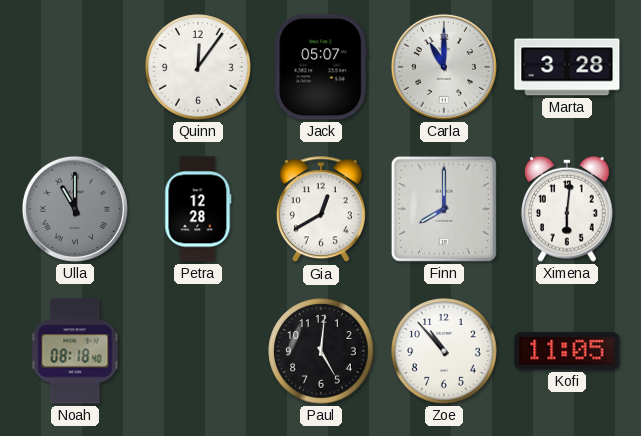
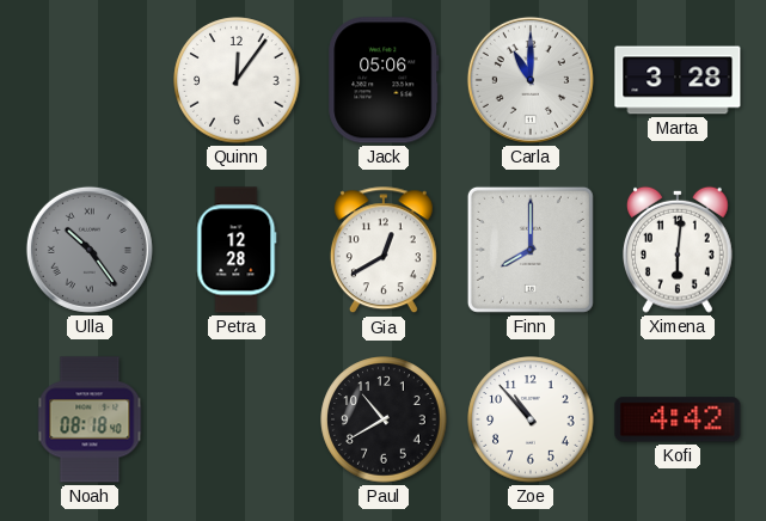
Jack: 05:07 -> 05:06
Ulla: 11:00 -> 10:24
Paul: 5:01 -> 10:40
Kofi: 11:05 -> 4:42
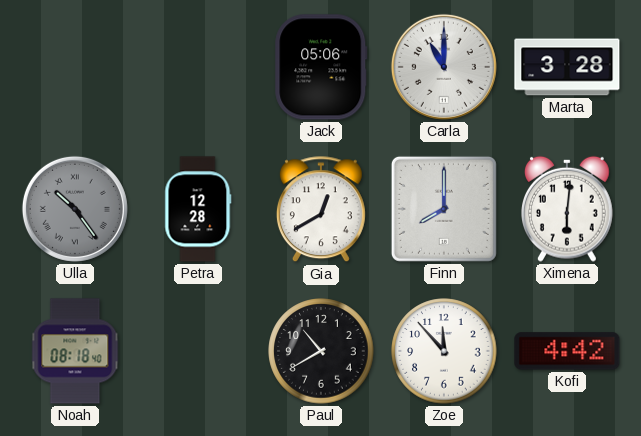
Quinn: 12:06 -> none
Zoe: 10:53 -> 11:53
